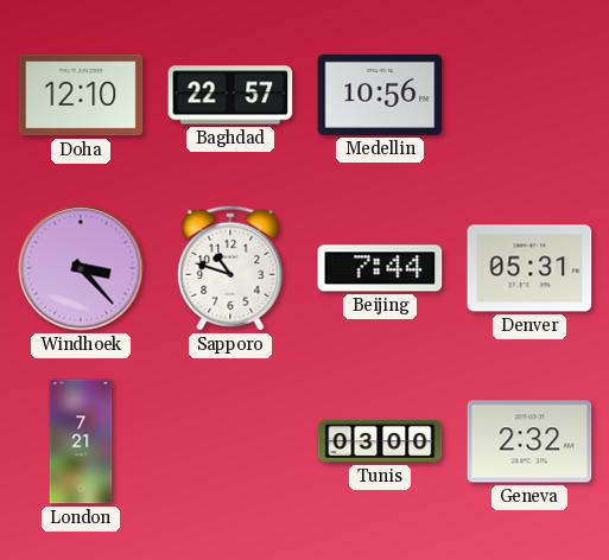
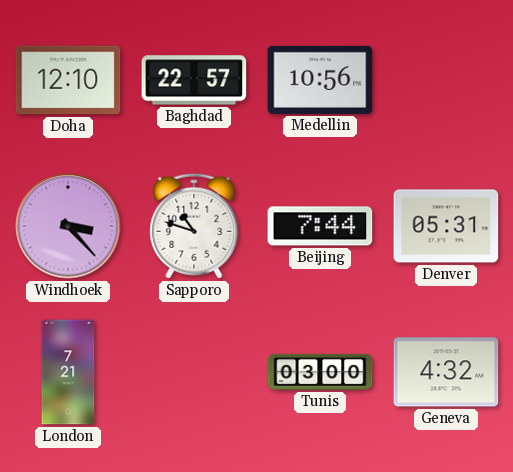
Geneva: 2:32 -> 4:32
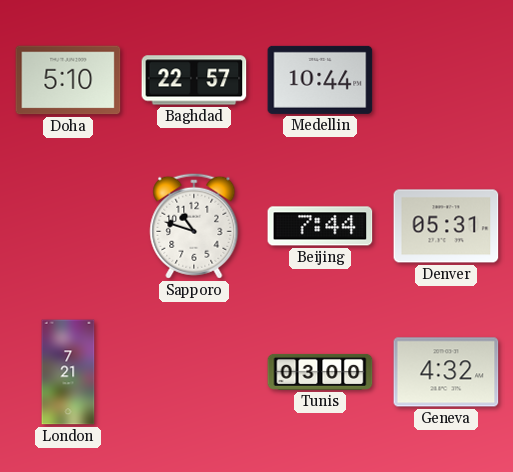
Doha: 12:10 -> 5:10
Medellin: 10:56 -> 10:44
Windhoek: 3:23 -> none
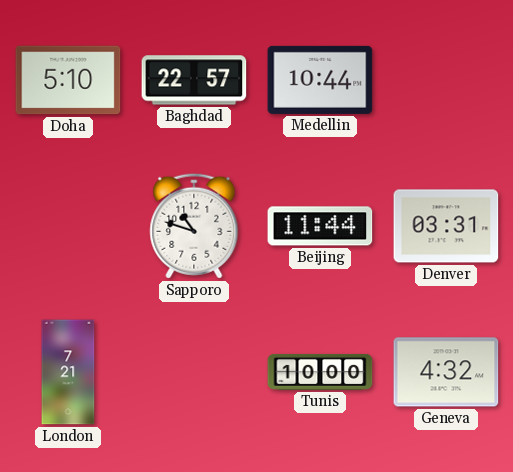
Beijing: 7:44 -> 11:44
Denver: 05:31 -> 03:31
Tunis: 03:00 -> 10:00
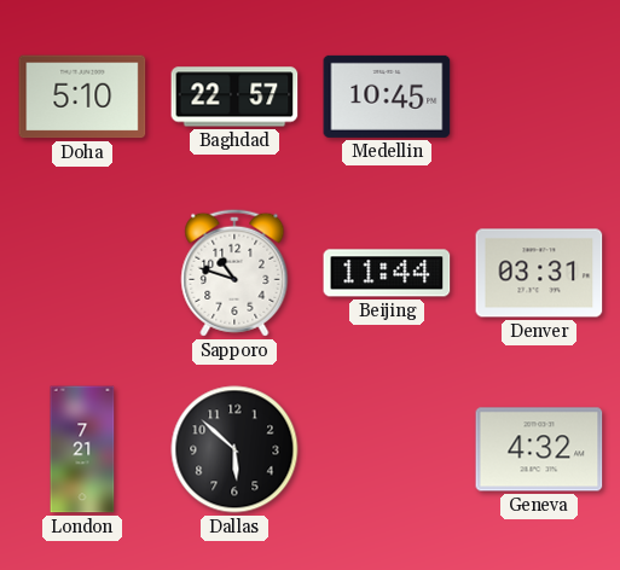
Medellin: 10:44 -> 10:45
Dallas: none -> 5:52
Tunis: 10:00 -> none
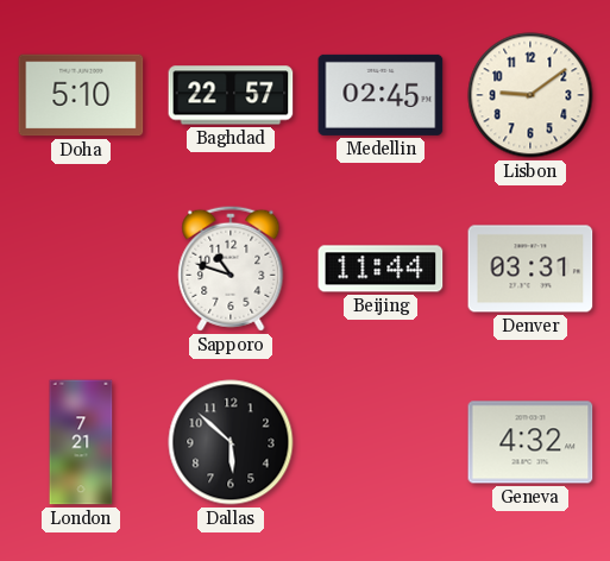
Medellin: 10:45 -> 02:45
Lisbon: none -> 9:09
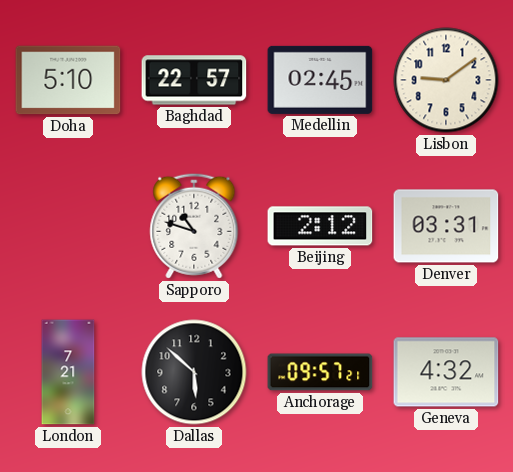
Beijing: 11:44 -> 2:12
Anchorage: none -> 09:57
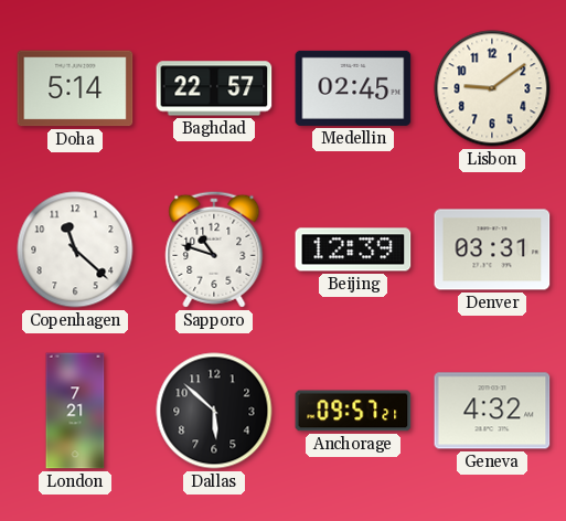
Doha: 5:10 -> 5:14
Copenhagen: none -> 11:22
Beijing: 2:12 -> 12:39
